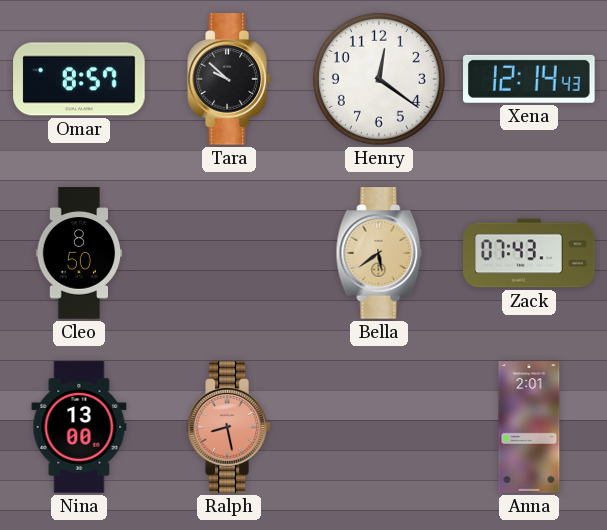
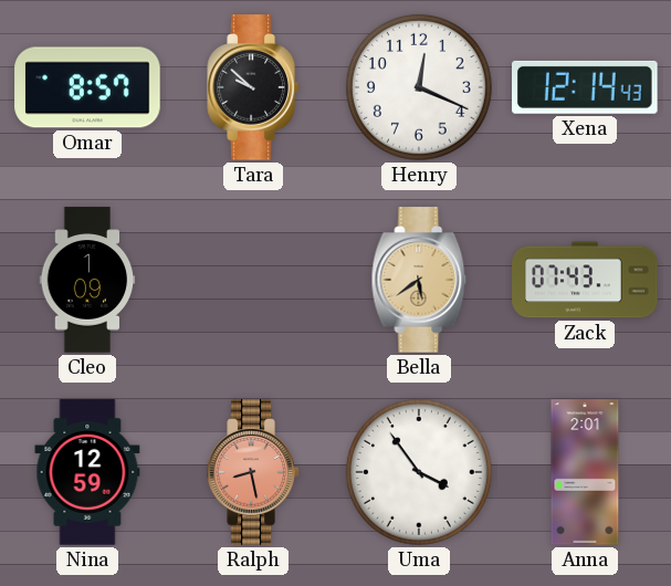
Henry: 12:21 -> 12:19
Cleo: 8:50 -> 1:09
Nina: 13:00 -> 12:59
Uma: none -> 3:54
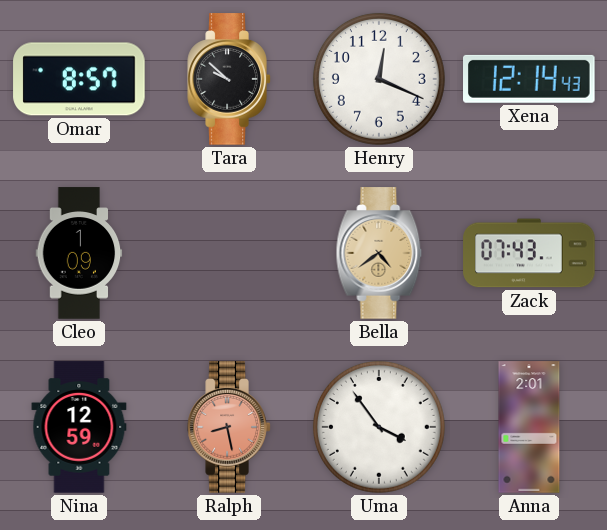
Bella: 5:39 -> 4:39
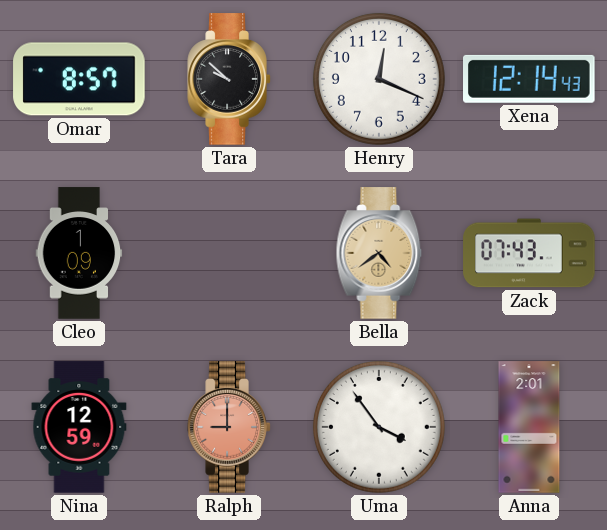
Ralph: 8:28 -> 9:00
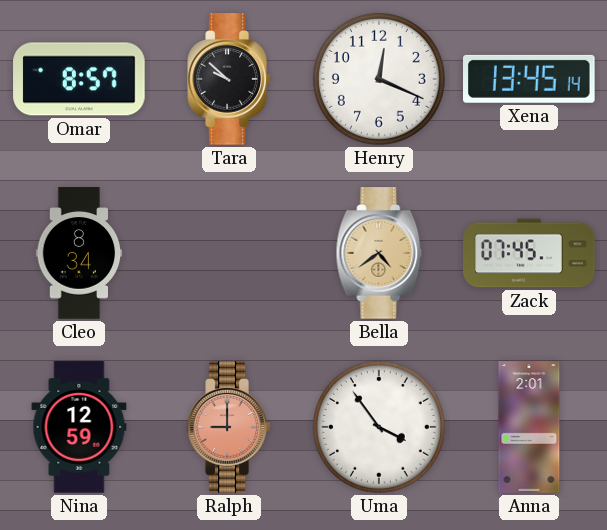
Xena: 12:14 -> 13:45
Cleo: 1:09 -> 8:34
Zack: 07:43 -> 07:45
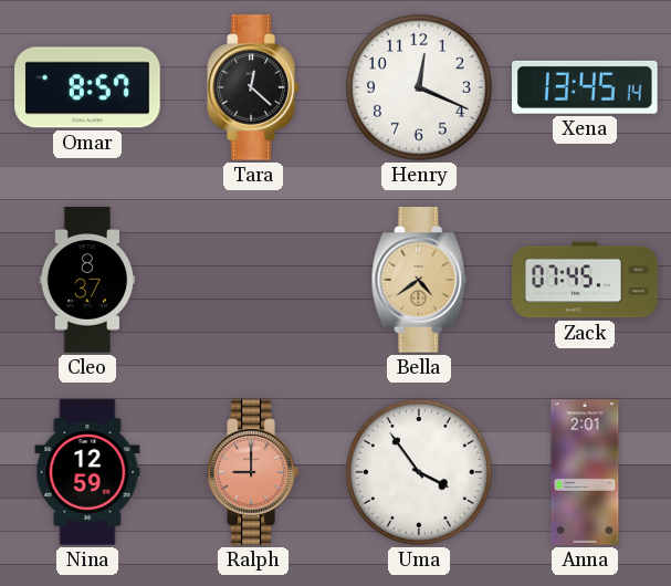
Tara: 9:52 -> 12:22
Cleo: 8:34 -> 8:37
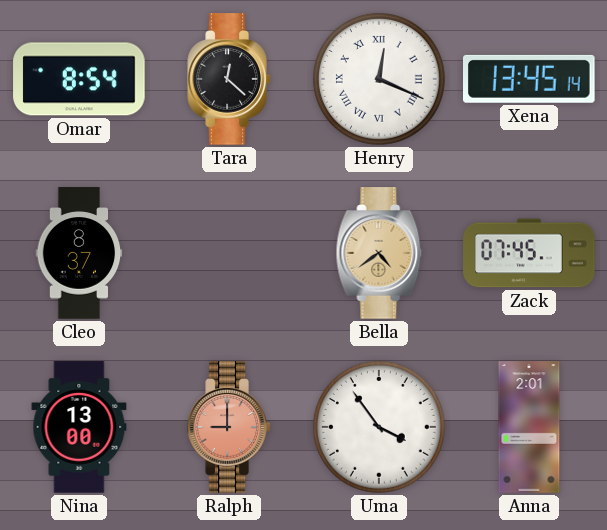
Omar: 8:57 -> 8:54
Henry numerals: Arabic -> Roman
Nina: 12:59 -> 13:00
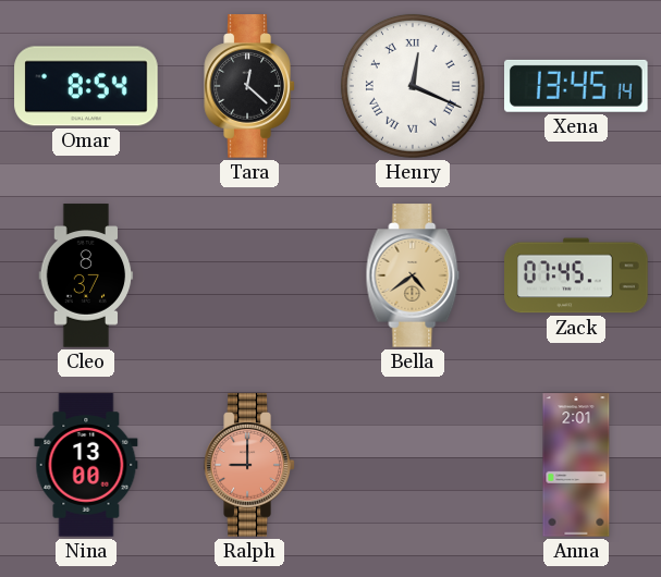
Uma: 3:54 -> none
